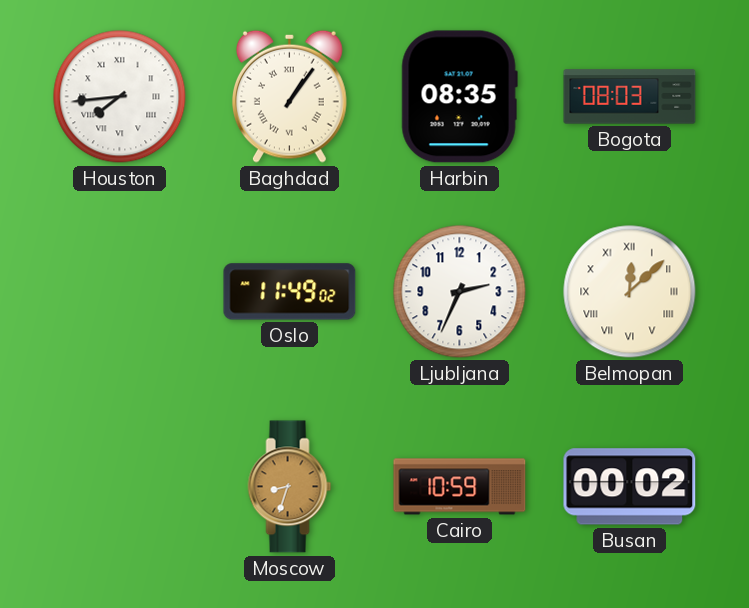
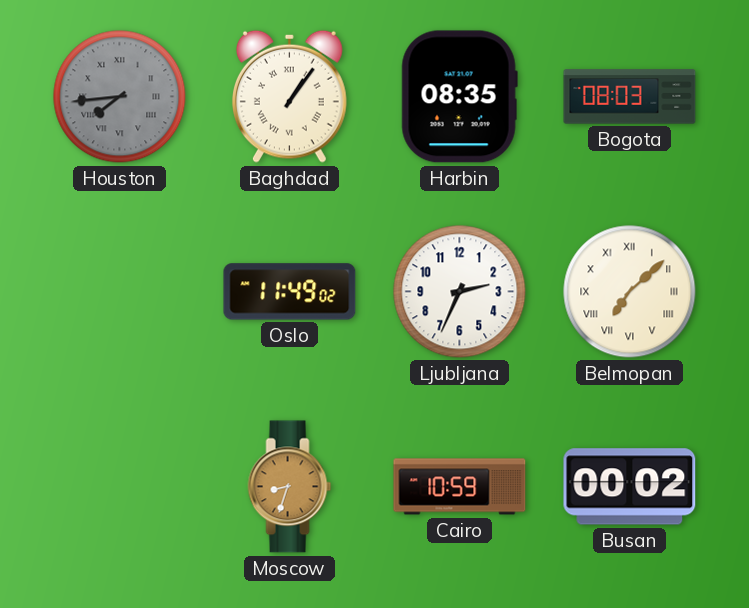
Houston dial: white -> grey
Belmopan: 12:08 -> 7:08
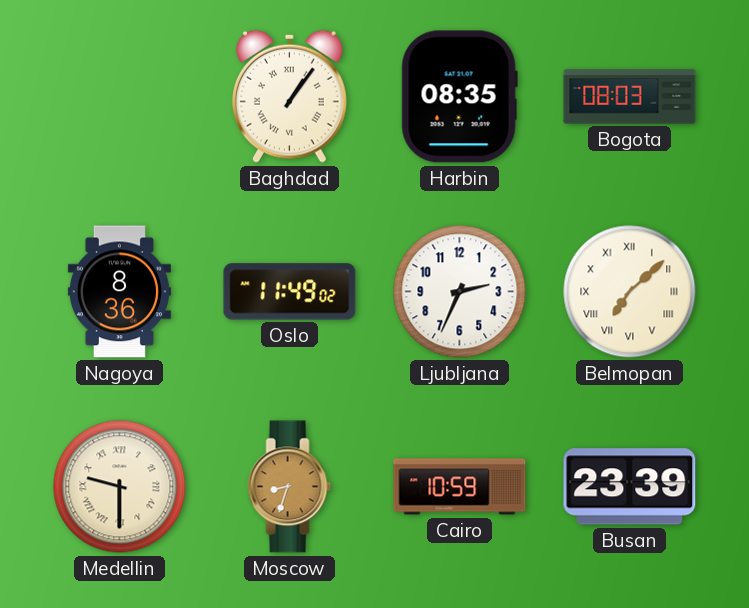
Houston: 7:44 -> none
Nagoya: none -> 8:36
Medellin: none -> 9:30
Busan: 00:02 -> 23:39
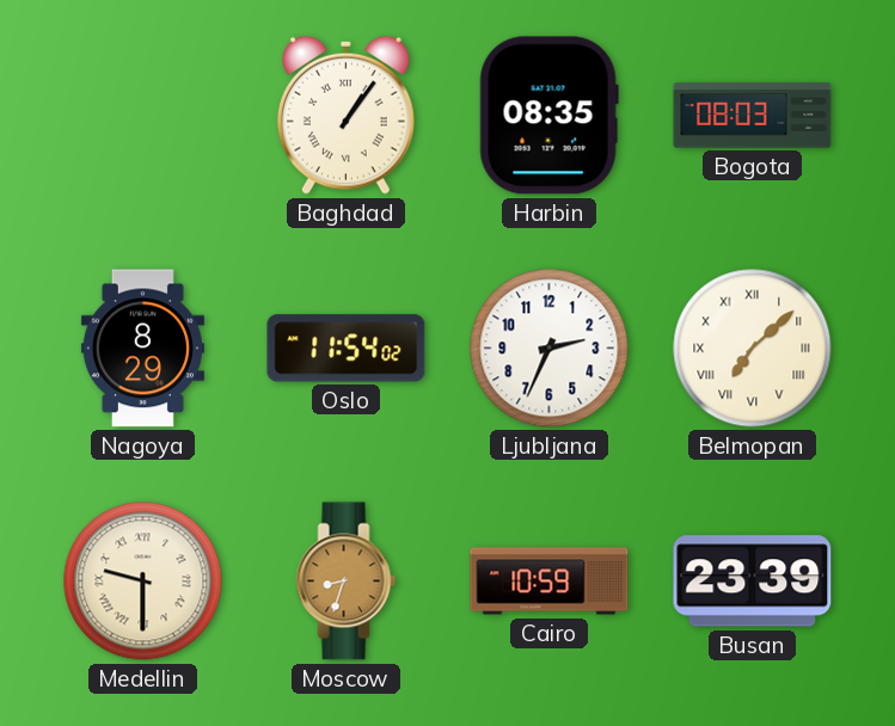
Nagoya: 8:36 -> 8:29
Oslo: 11:49 -> 11:54
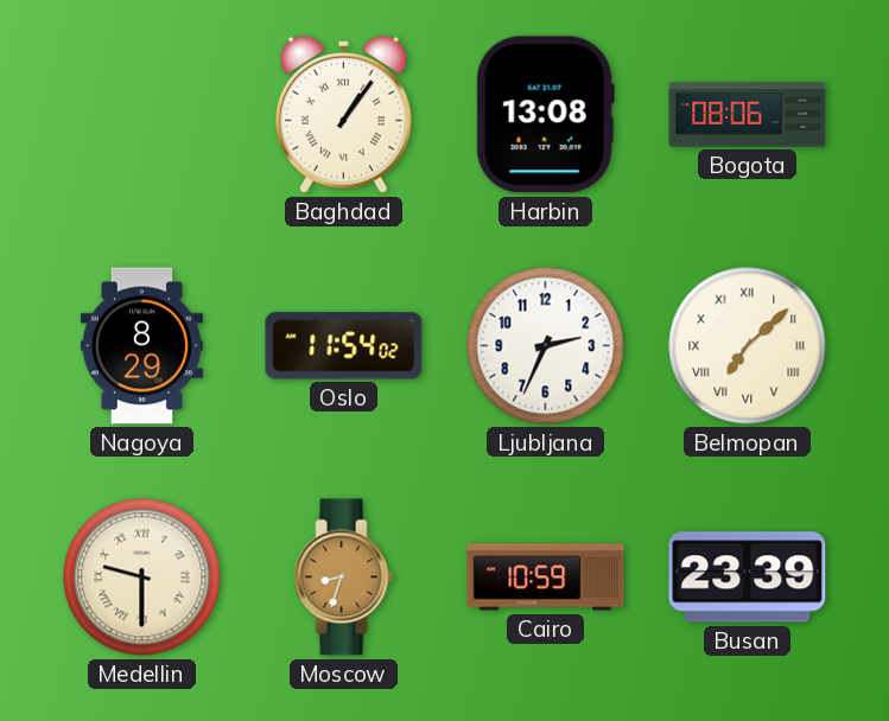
Harbin: 08:35 -> 13:08
Bogota: 08:03 -> 08:06
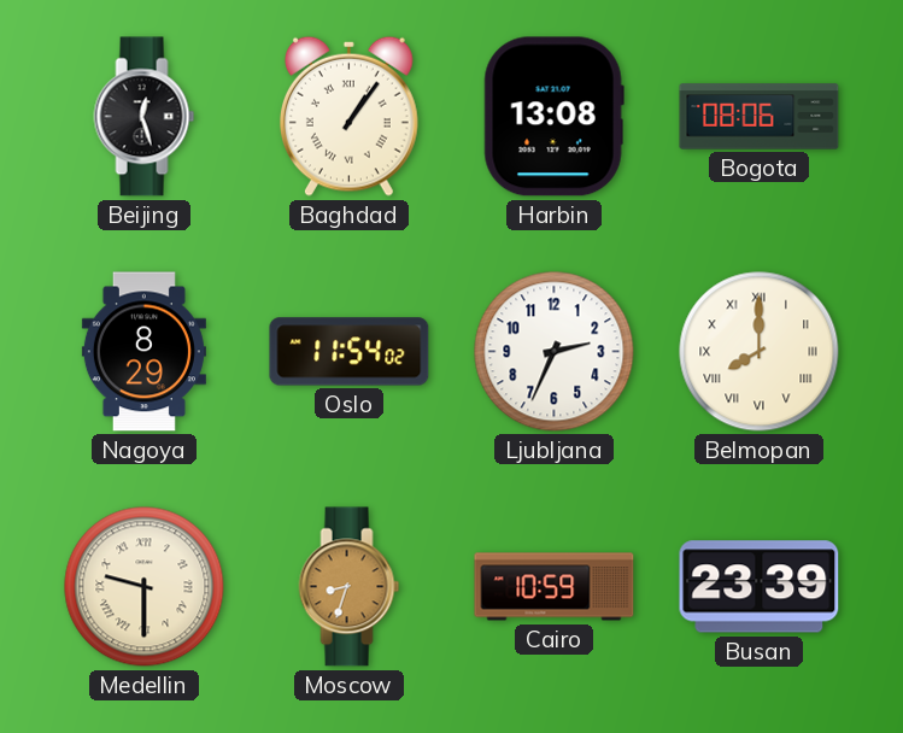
Beijing: none -> 12:27
Belmopan: 7:08 -> 8:00
